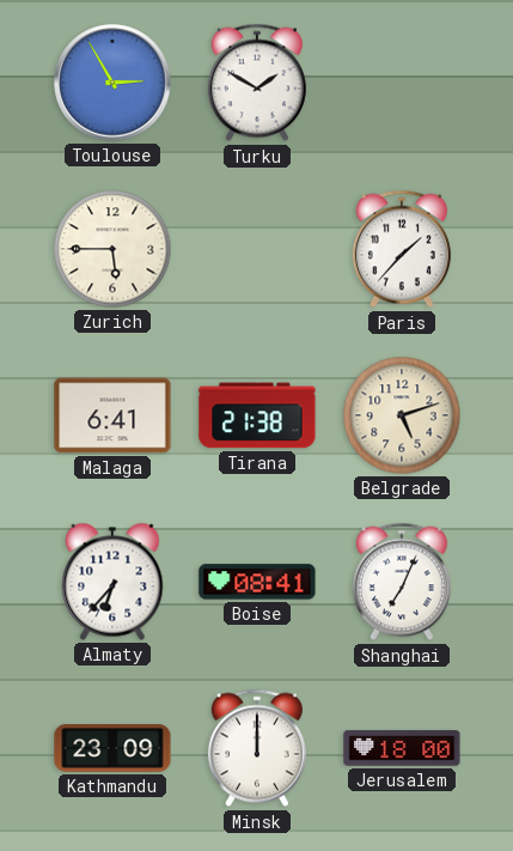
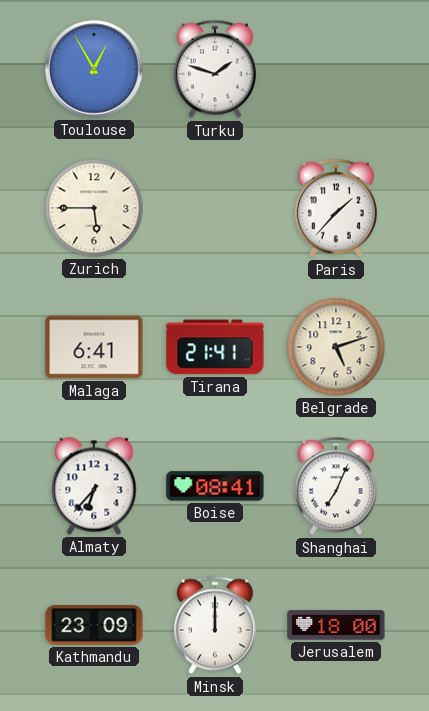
Toulouse: 2:55 -> 12:55
Turku: 1:50 -> 1:48
Tirana: 21:38 -> 21:41
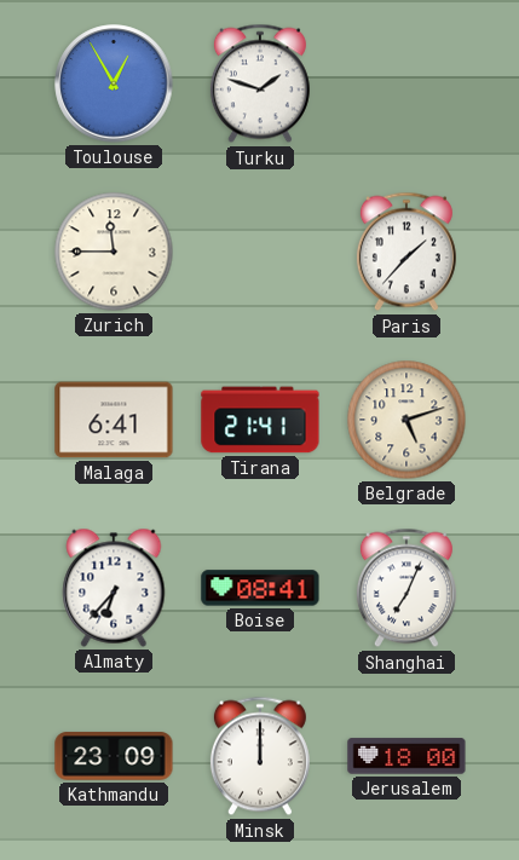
Zurich: 5:45 -> 11:45
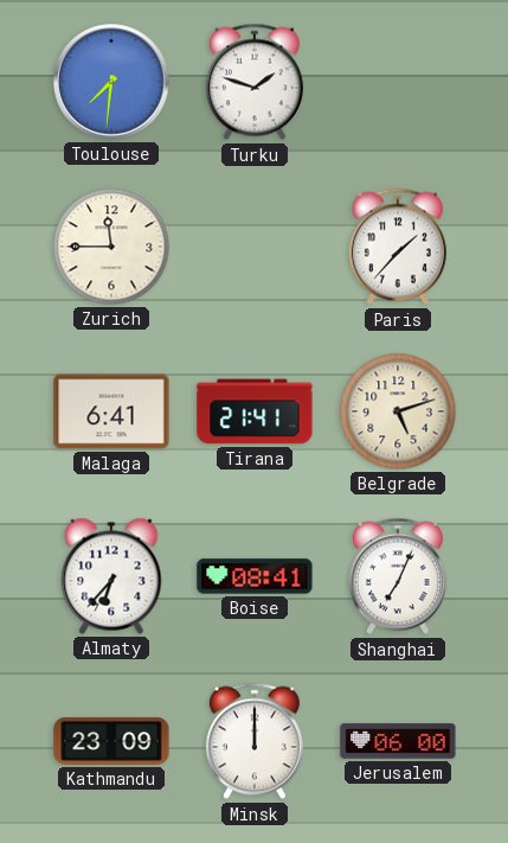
Toulouse: 12:55 -> 7:31
Jerusalem: 18:00 -> 06:00
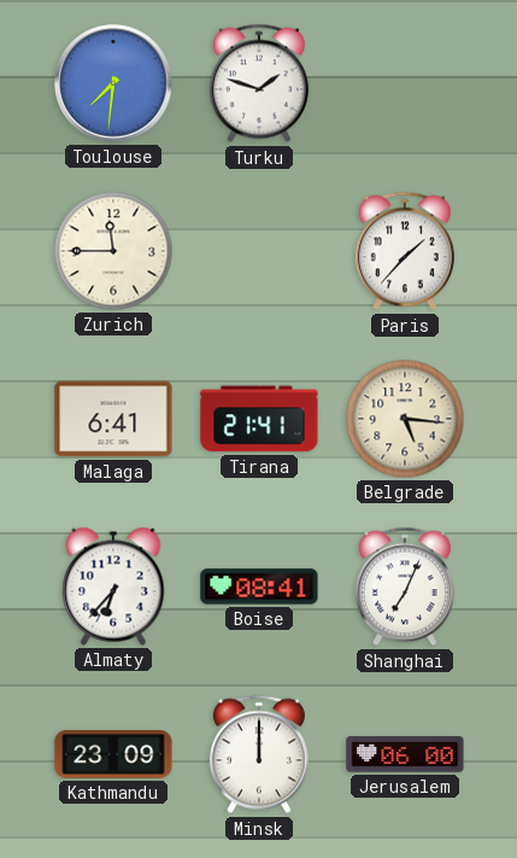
Belgrade: 5:12 -> 5:16
